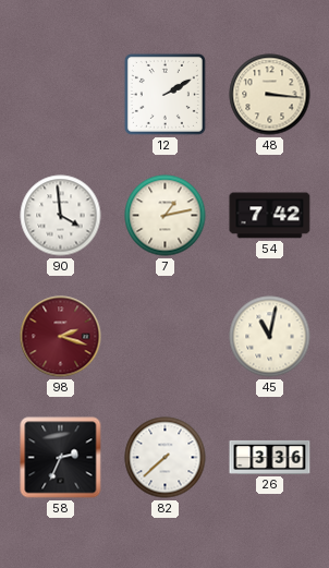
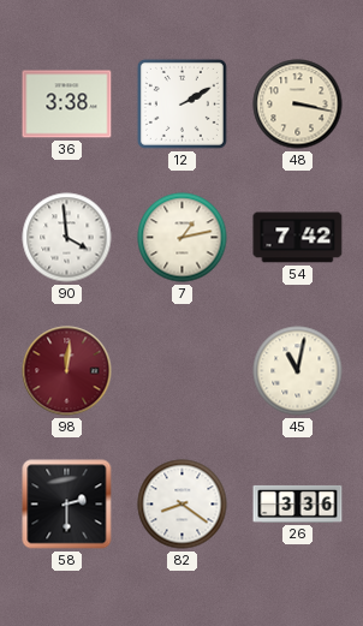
36: none -> 3:38
48: 3:16 -> 3:17
98: 2:18 -> 12:01
58: 2:34 -> 2:30
82: 7:38 -> 8:21
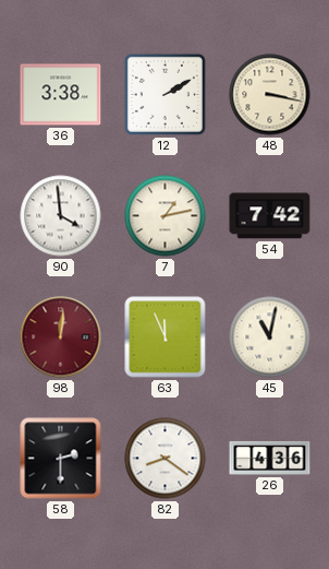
63: none -> 11:56
26: 3:36 -> 4:36
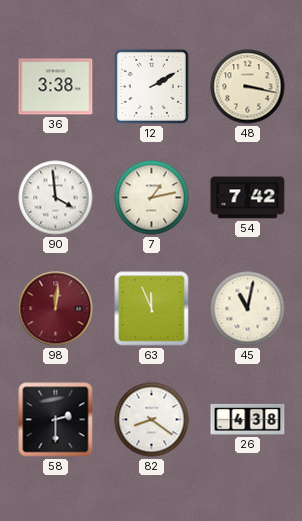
26: 4:36 -> 4:38
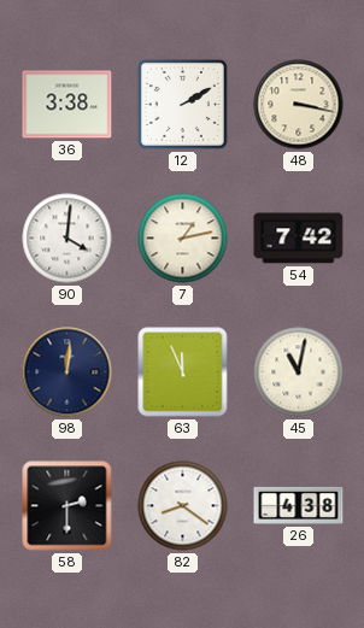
90: 3:59 -> 4:01
98 dial: burgundy -> navy
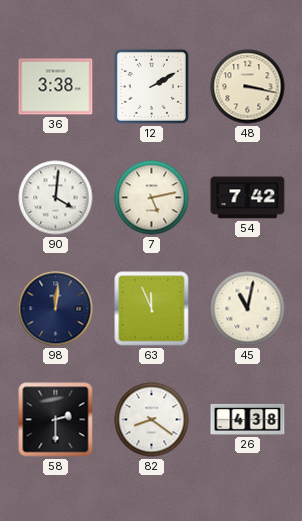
7: 1:13 -> 5:13
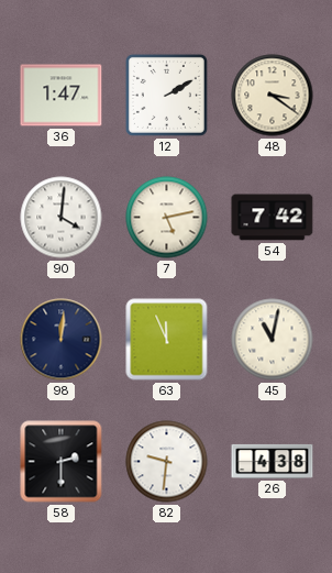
36: 3:38 -> 1:47
48: 3:17 -> 3:21
82: 8:21 -> 9:31
